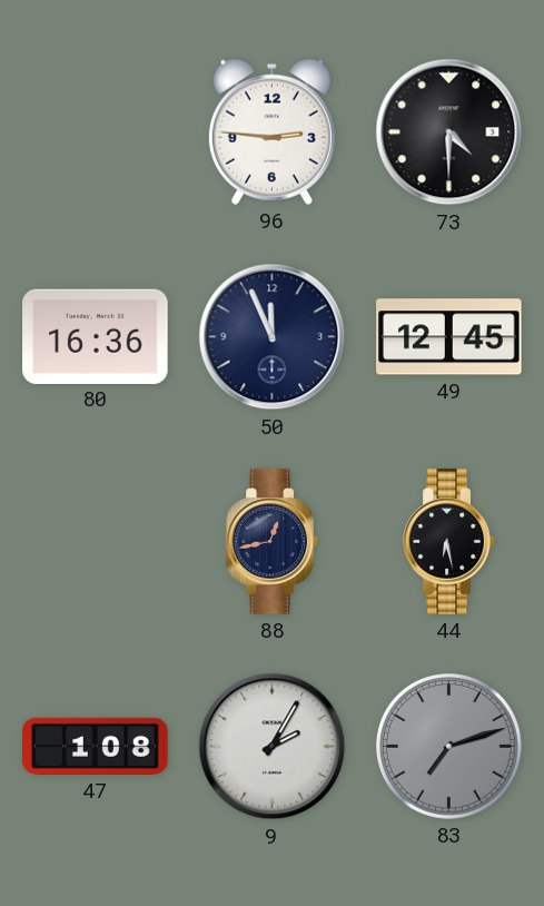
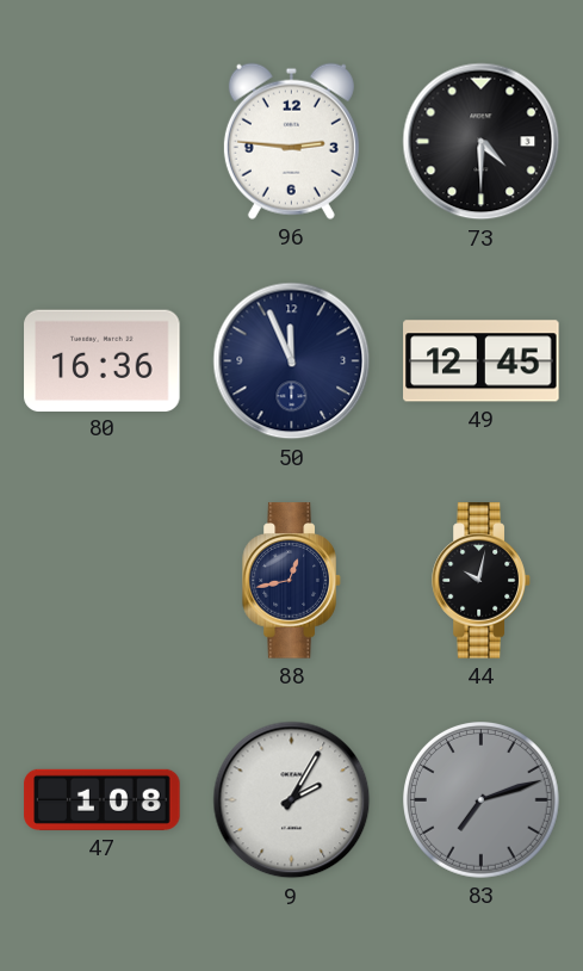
44: 6:28 -> 10:02
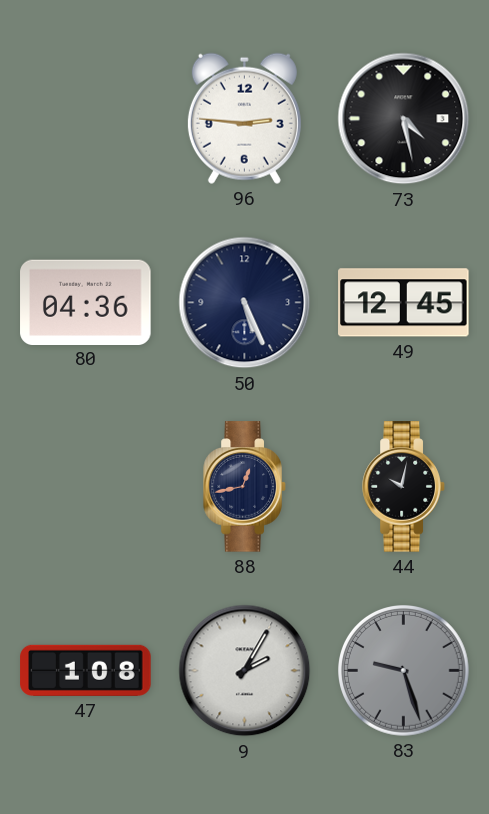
73: 4:30 -> 4:28
80: 16:36 -> 04:36
50: 11:56 -> 5:26
83: 7:12 -> 9:27
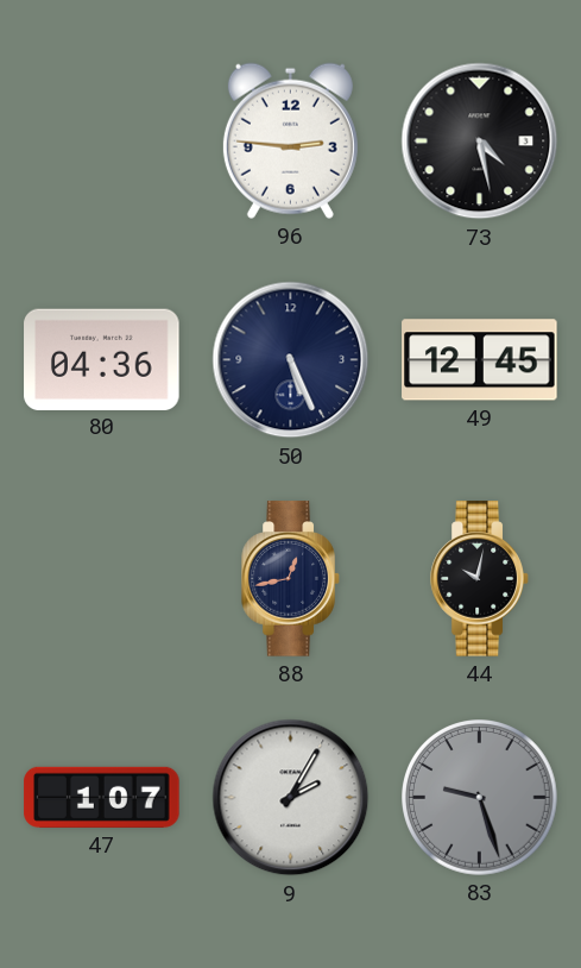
47: 1:08 -> 1:07
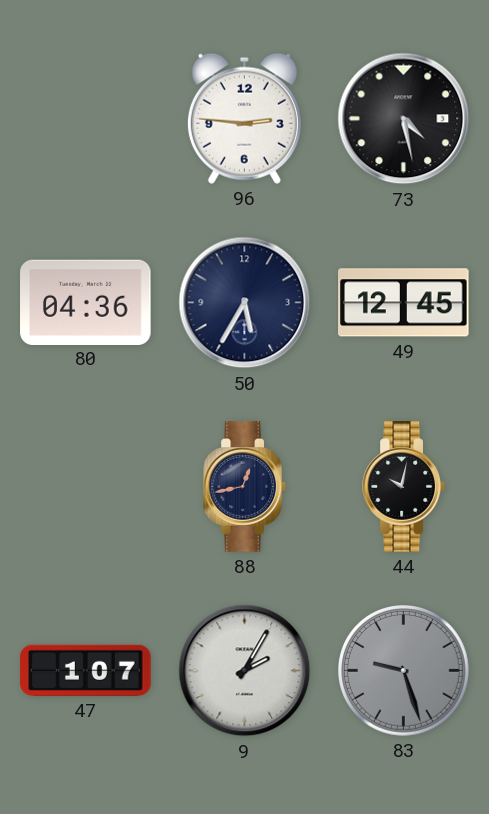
50: 5:26 -> 5:35
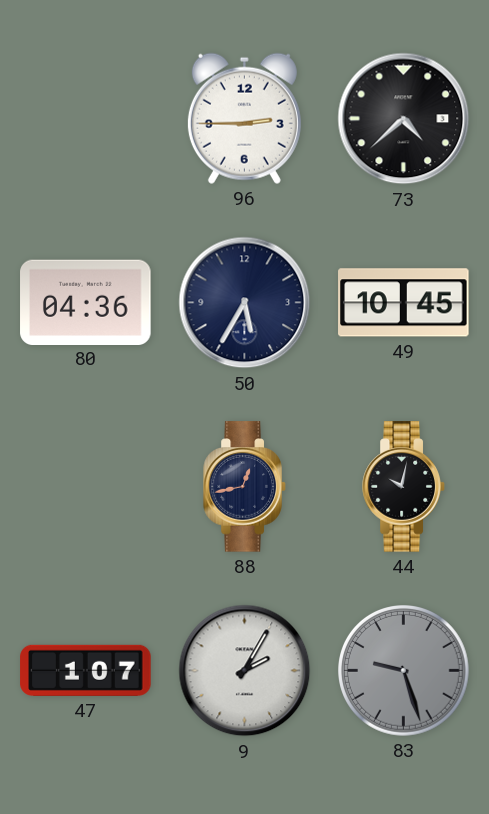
96: 2:46 -> 2:45
73: 4:28 -> 4:38
49: 12:45 -> 10:45
